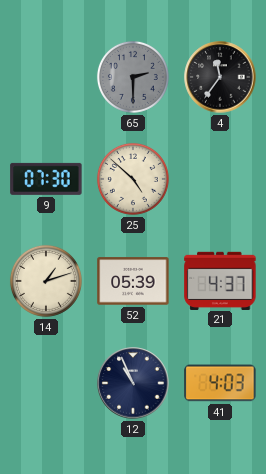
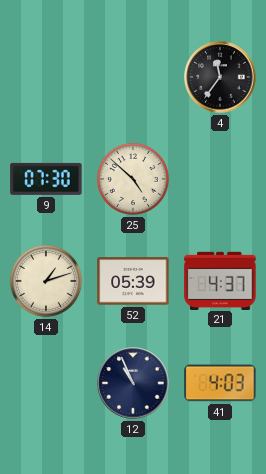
65: 2:30 -> none
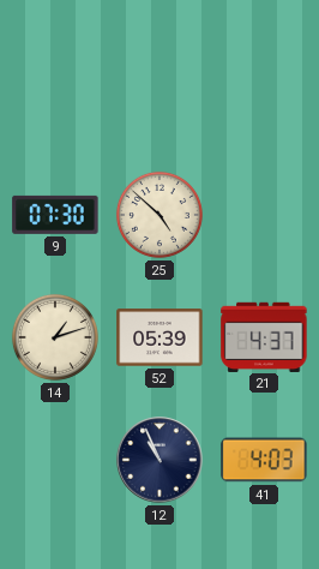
4: 11:36 -> none
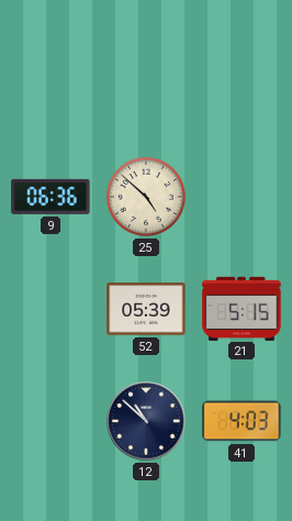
9: 07:30 -> 06:36
14: 1:12 -> none
21: 4:37 -> 5:15
12: 10:56 -> 10:52
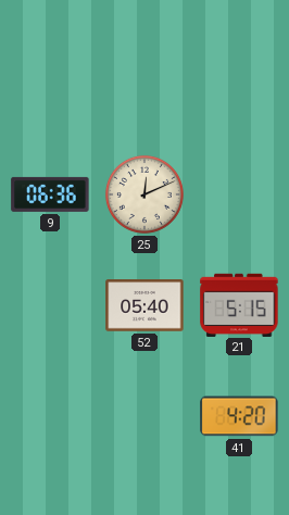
25: 4:52 -> 12:11
52: 05:39 -> 05:40
12: 10:52 -> none
41: 4:03 -> 4:20
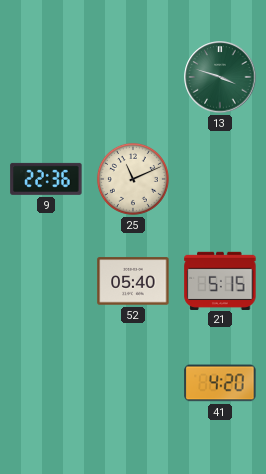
13: none -> 3:48
9: 06:36 -> 22:36
25: 12:11 -> 11:11
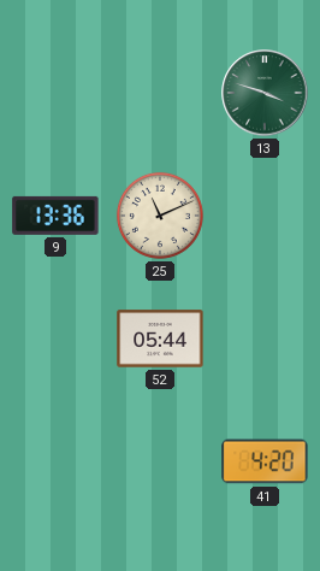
9: 22:36 -> 13:36
52: 05:40 -> 05:44
21: 5:15 -> none
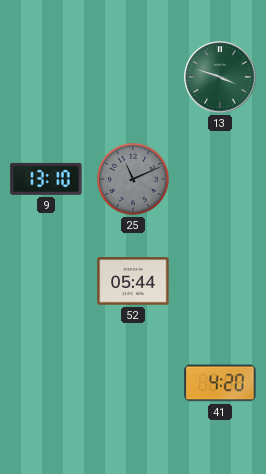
9: 13:36 -> 13:10
25 dial: cream -> grey
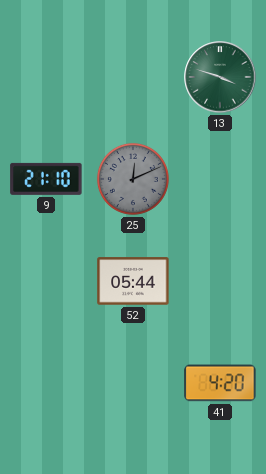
9: 13:10 -> 21:10
25: 11:11 -> 12:11
